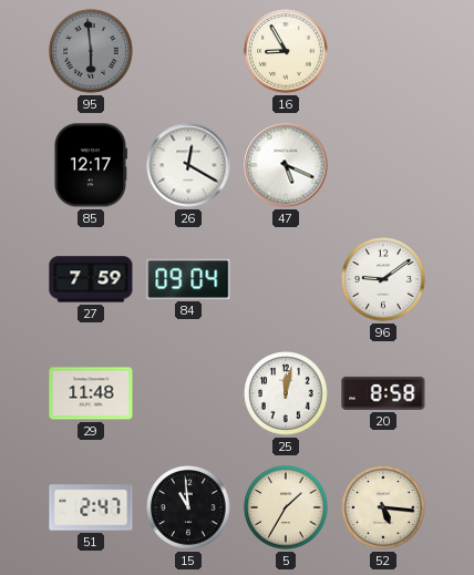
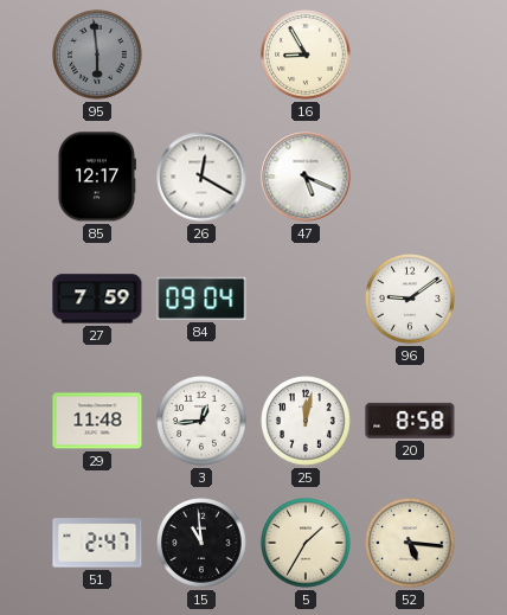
3: none -> 12:44
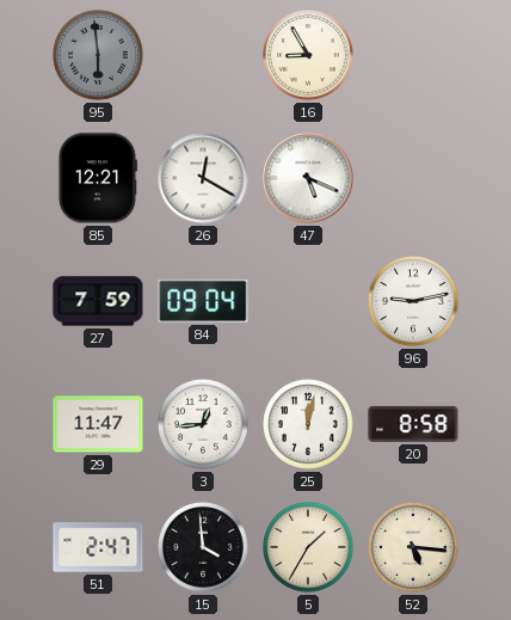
85: 12:17 -> 12:21
96: 9:09 -> 9:13
29: 11:48 -> 11:47
15: 10:59 -> 3:59
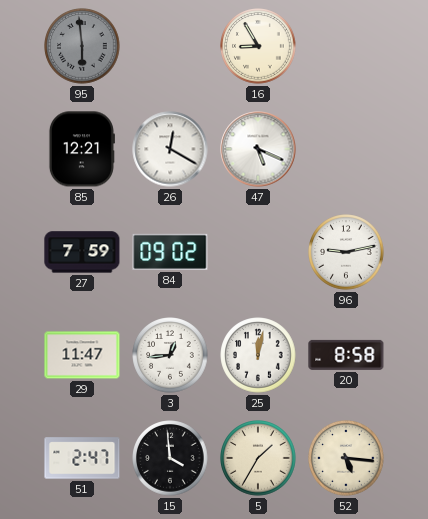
84: 09:04 -> 09:02
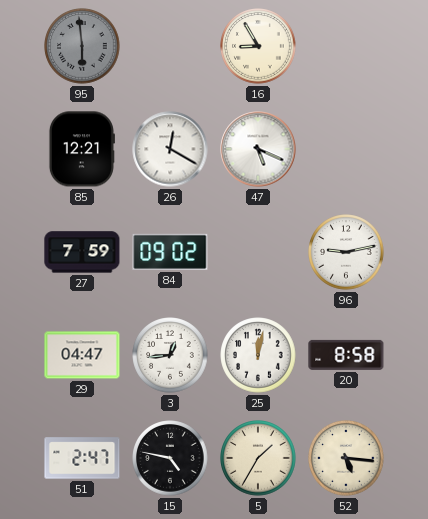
29: 11:47 -> 04:47
15: 3:59 -> 4:47
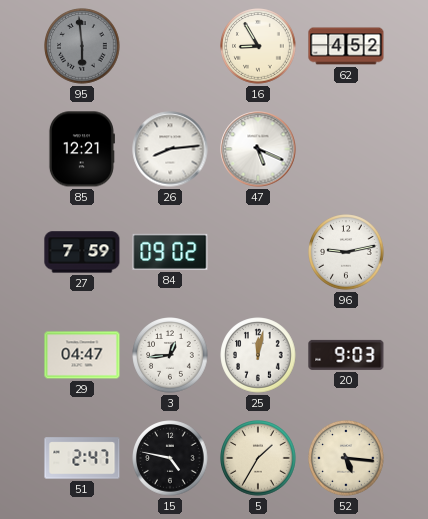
62: none -> 4:52
26: 12:20 -> 8:14
20: 8:58 -> 9:03
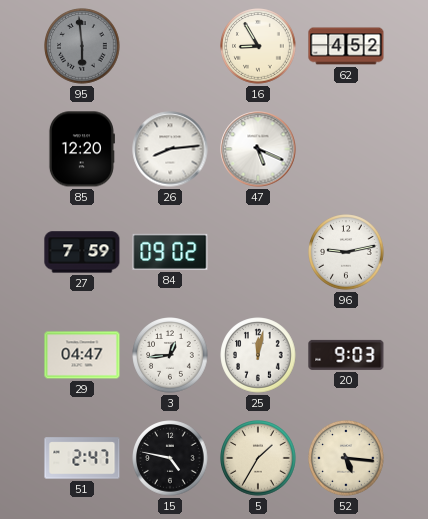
85: 12:21 -> 12:20
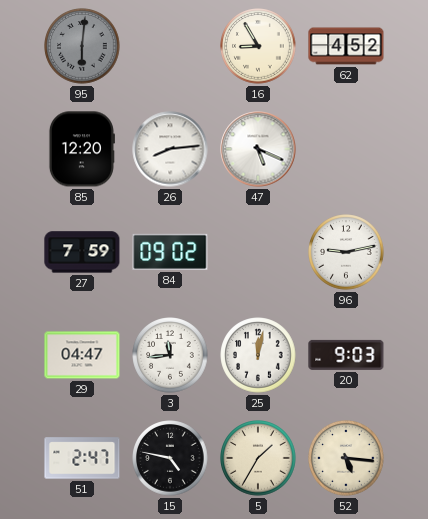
95: 5:59 -> 6:01
3: 12:44 -> 11:44
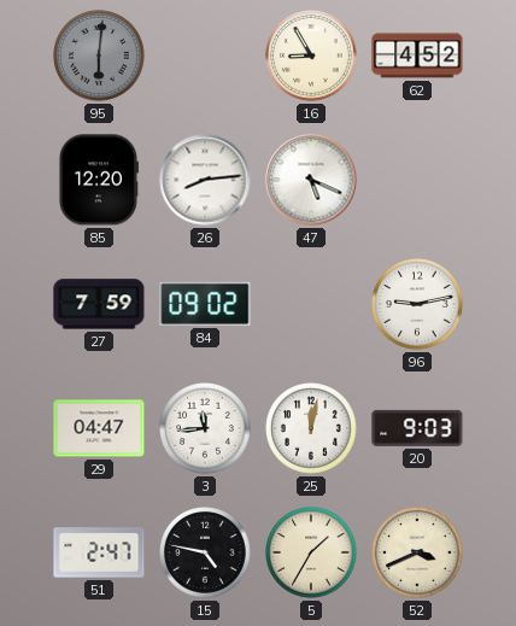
52: 5:16 -> 3:41
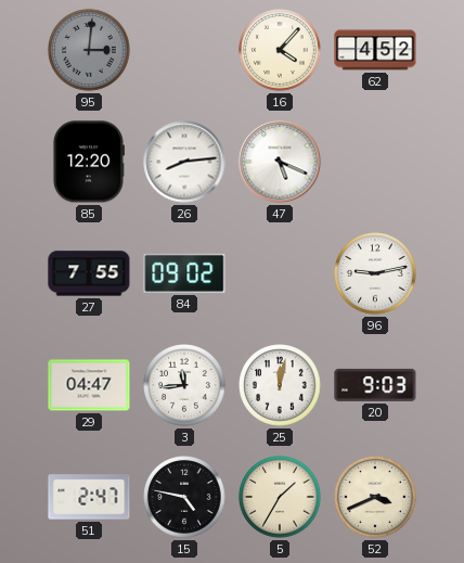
95: 6:01 -> 3:01
16: 8:55 -> 4:07
27: 7:59 -> 7:55
